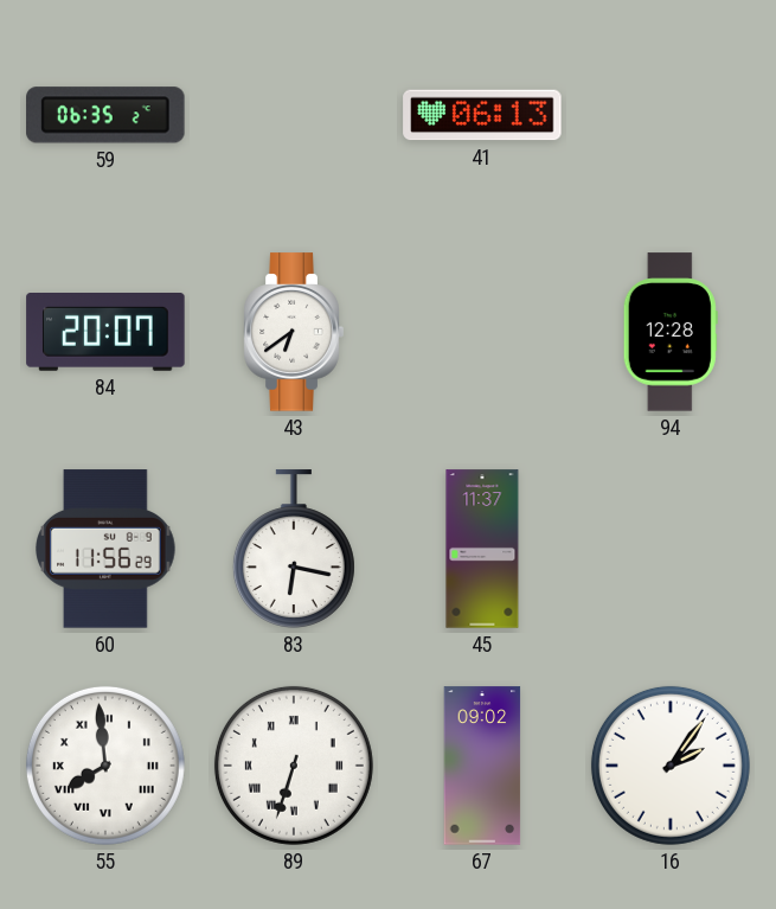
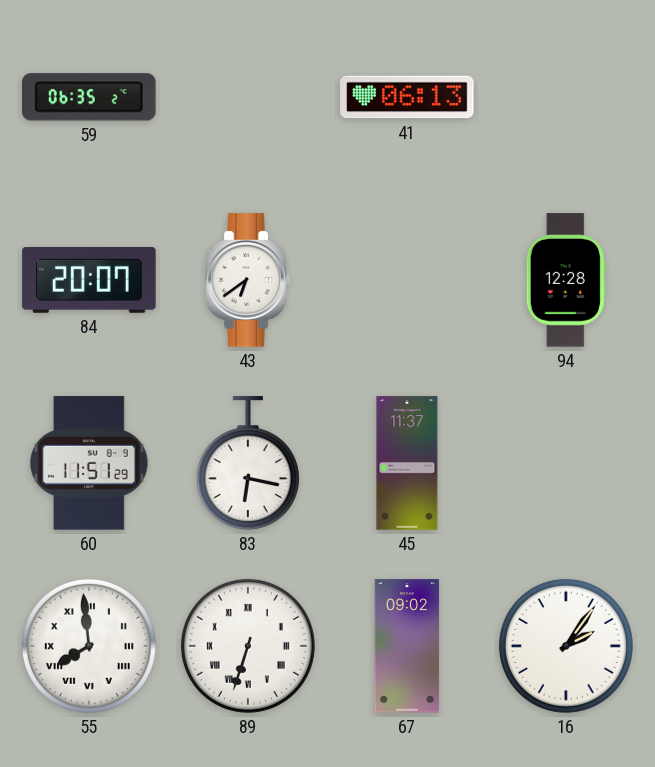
60: 11:56 -> 11:51
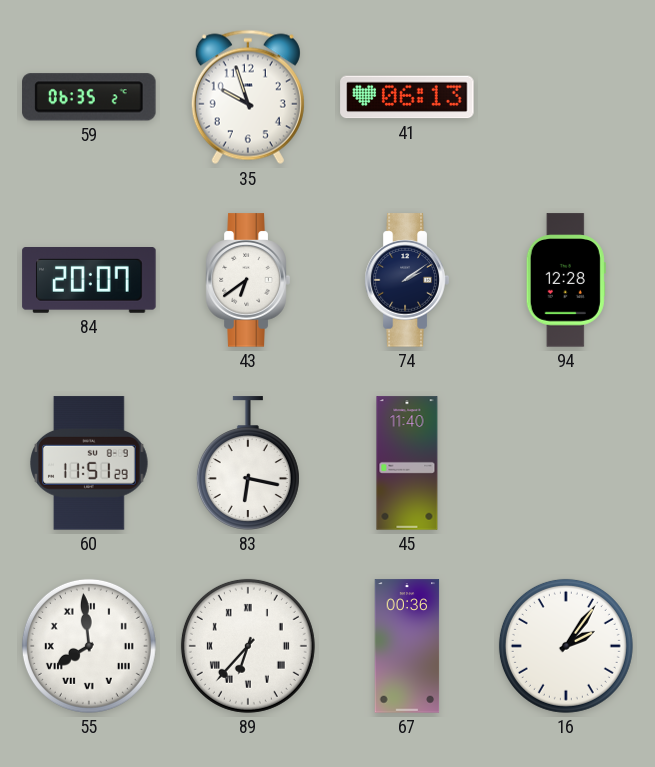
35: none -> 9:57
74: none -> 2:09
45: 11:37 -> 11:40
89: 6:33 -> 6:37
67: 09:02 -> 00:36
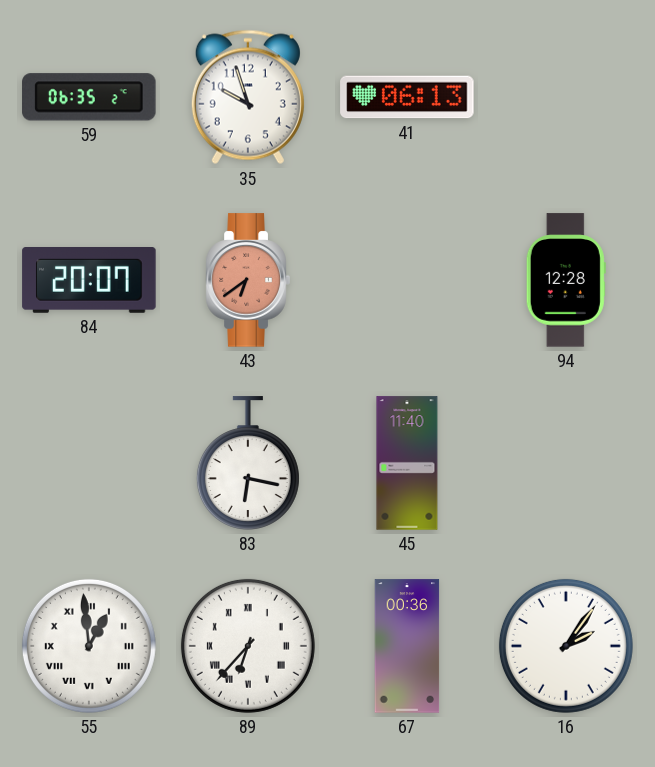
43 dial: white -> salmon
74: 2:09 -> none
60: 11:51 -> none
55: 7:59 -> 12:59
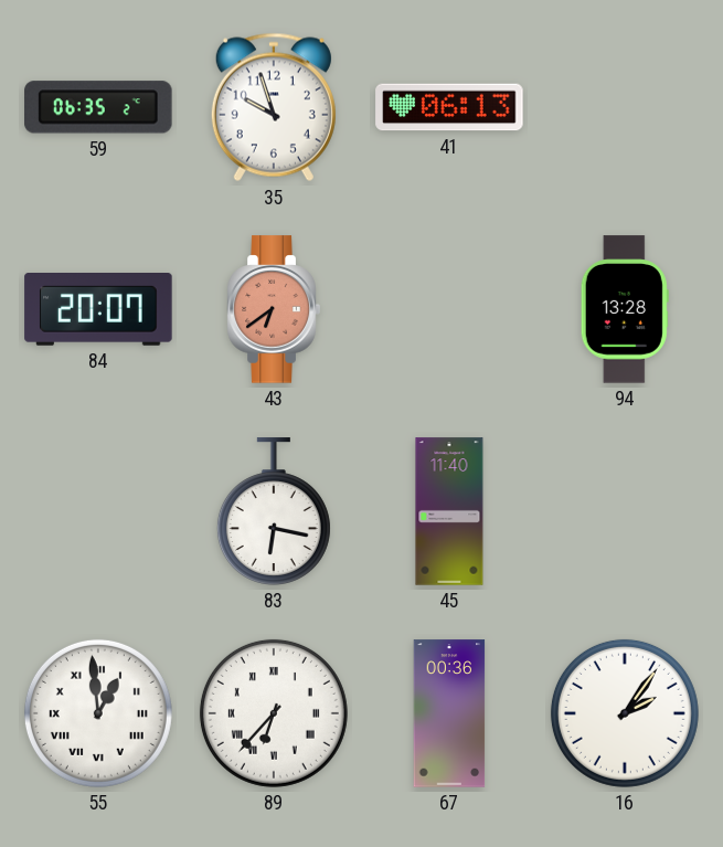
94: 12:28 -> 13:28
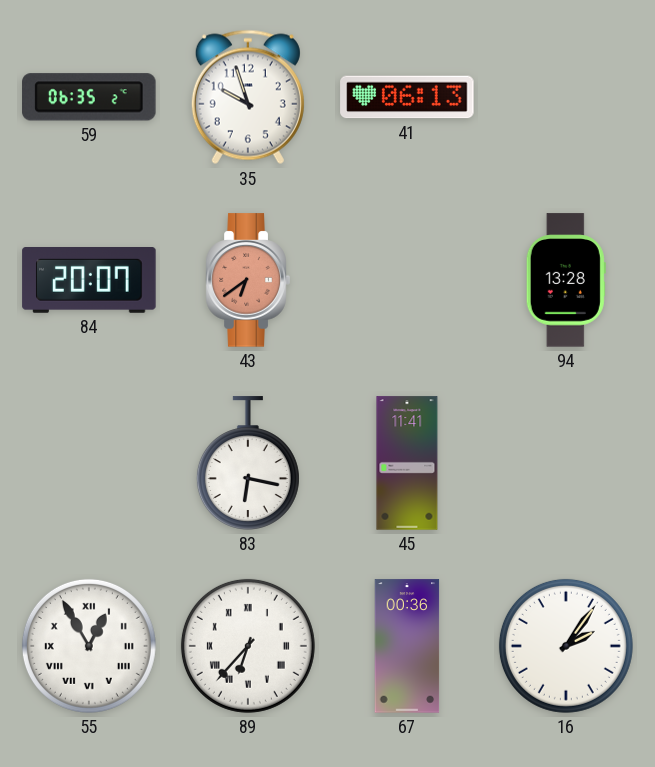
45: 11:40 -> 11:41
55: 12:59 -> 12:55
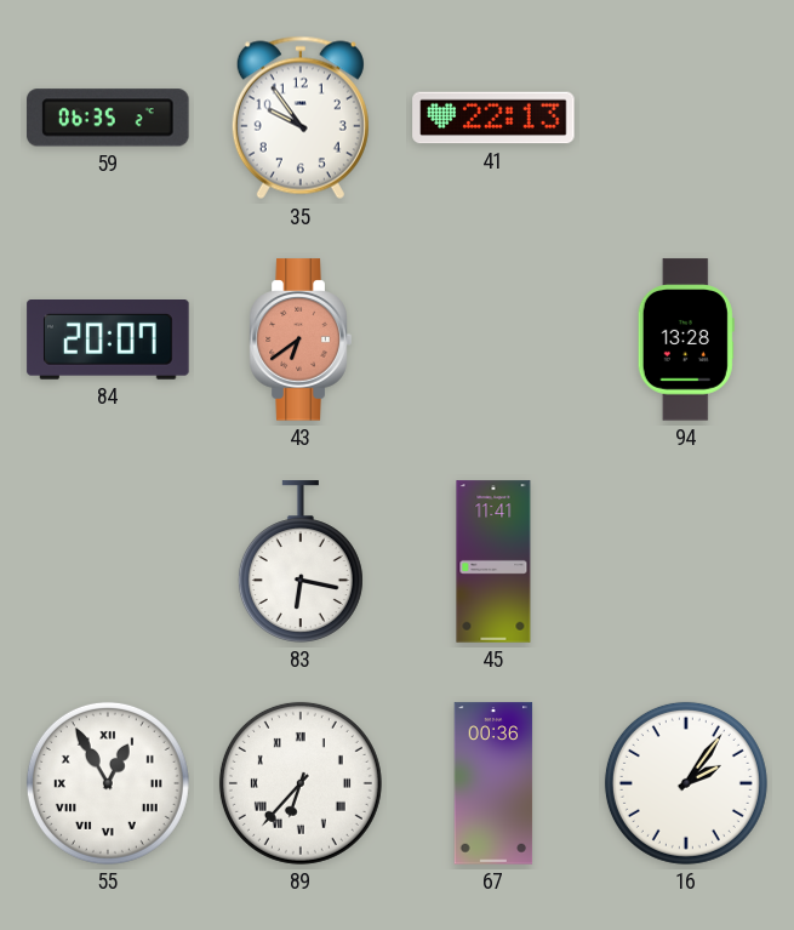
35: 9:57 -> 9:54
41: 06:13 -> 22:13
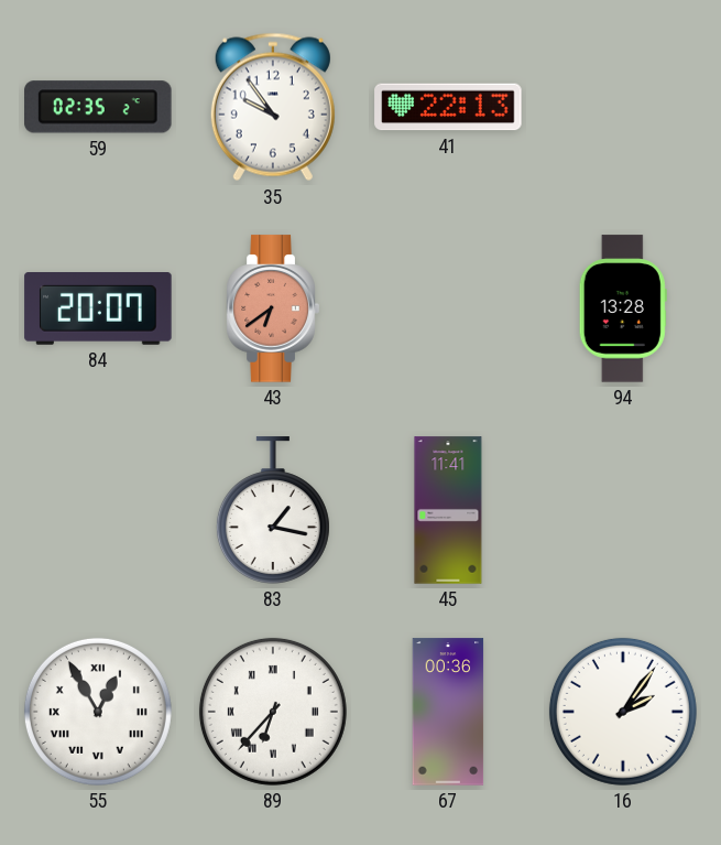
59: 06:35 -> 02:35
83: 6:17 -> 1:17
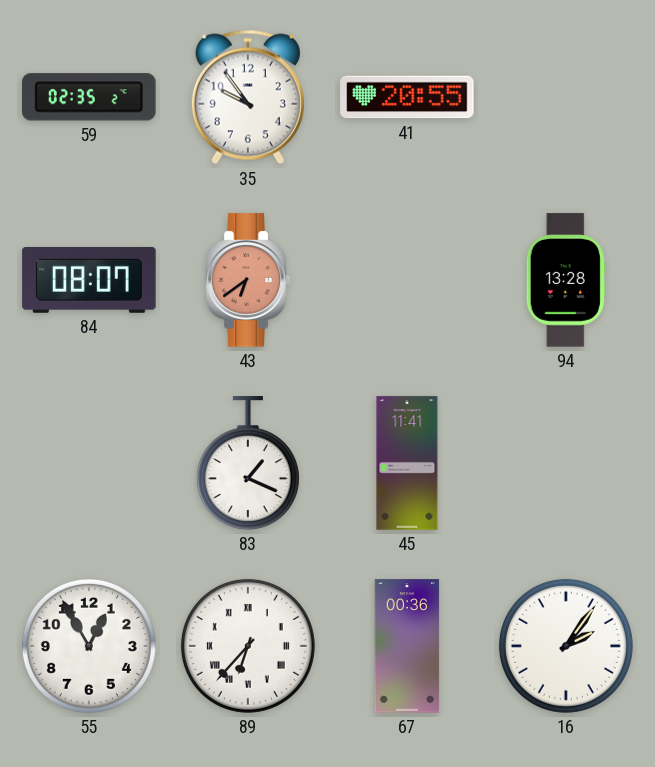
41: 22:13 -> 20:55
84: 20:07 -> 08:07
83: 1:17 -> 1:19
55 numerals: Roman -> Arabic
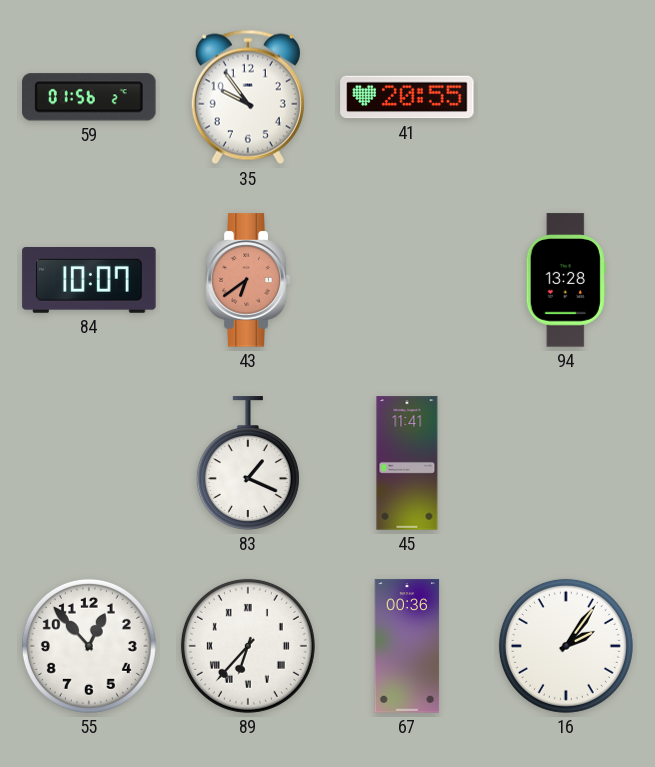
59: 02:35 -> 01:56
84: 08:07 -> 10:07
55: 12:55 -> 12:53
